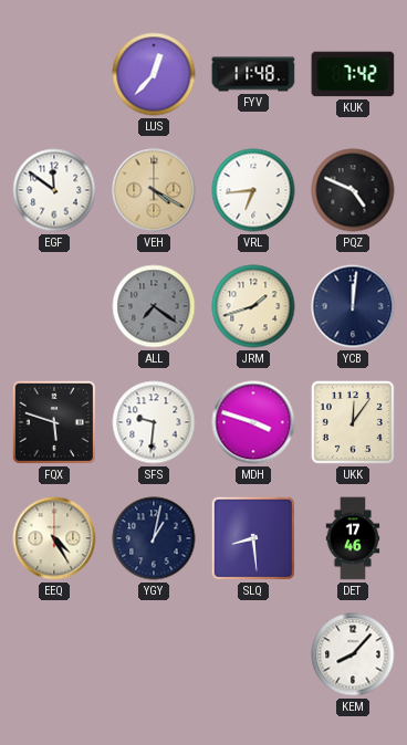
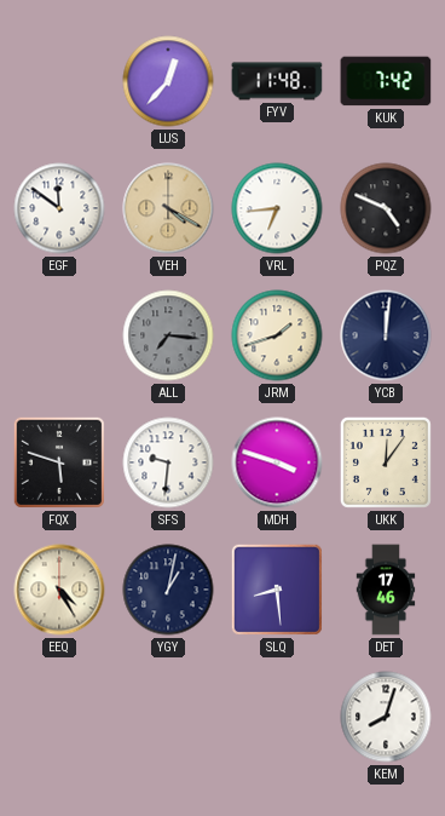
ALL: 7:21 -> 7:16
KEM: 8:07 -> 8:03
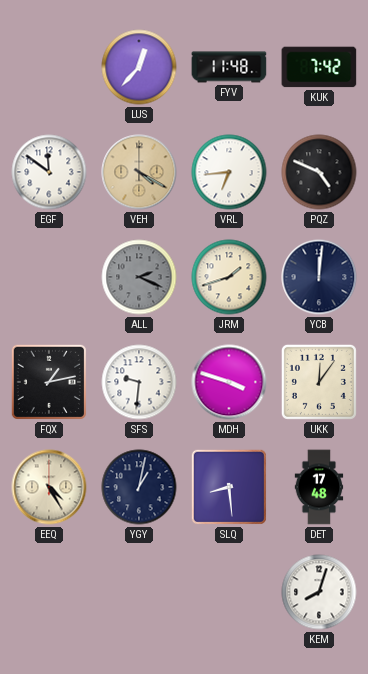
ALL: 7:16 -> 2:19
FQX: 5:48 -> 1:13
DET: 17:46 -> 17:48
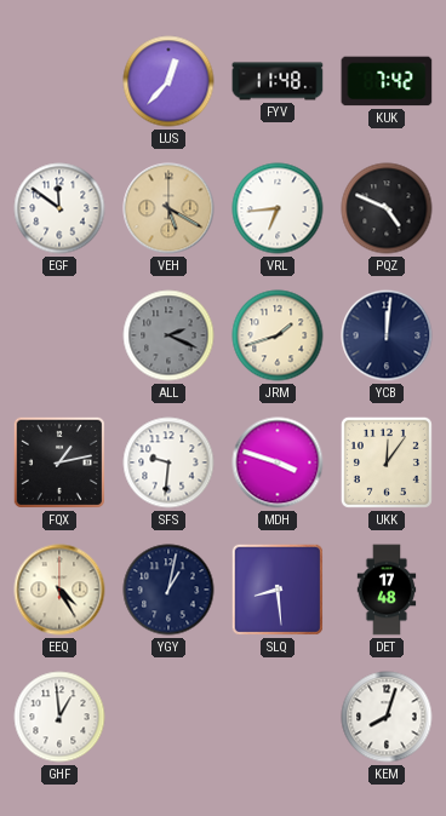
VEH: 4:20 -> 5:20
GHF: none -> 12:59
